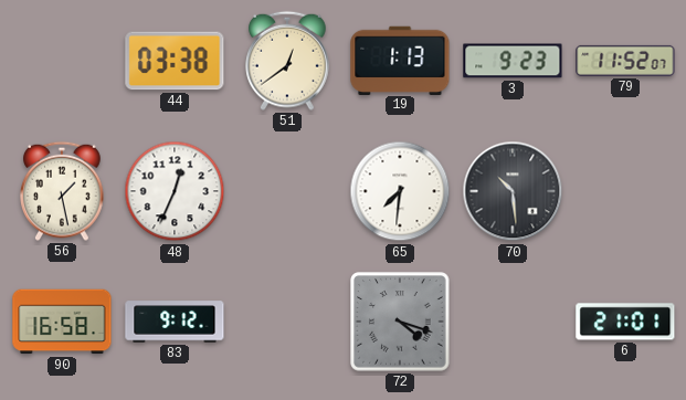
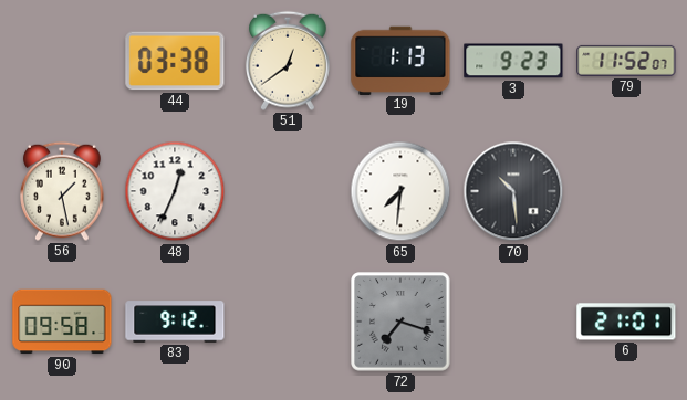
90: 16:58 -> 09:58
72: 4:18 -> 7:18
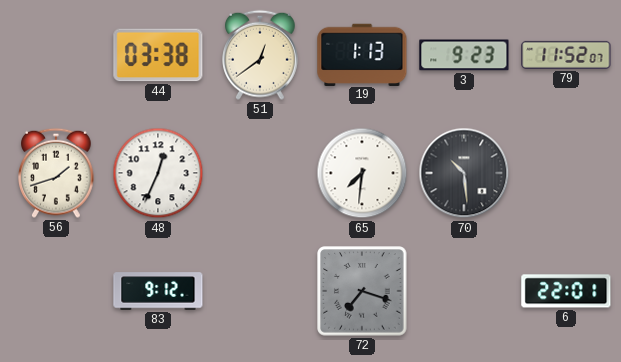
56: 1:28 -> 1:42
90: 09:58 -> none
6: 21:01 -> 22:01
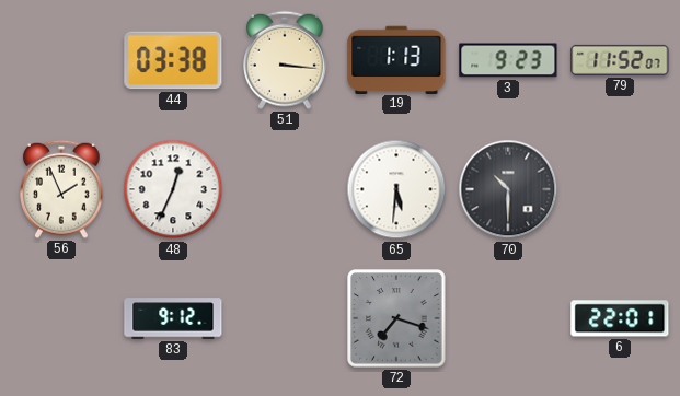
51: 12:39 -> 3:16
56: 1:42 -> 1:56
65: 7:31 -> 5:31
70: 10:29 -> 10:30
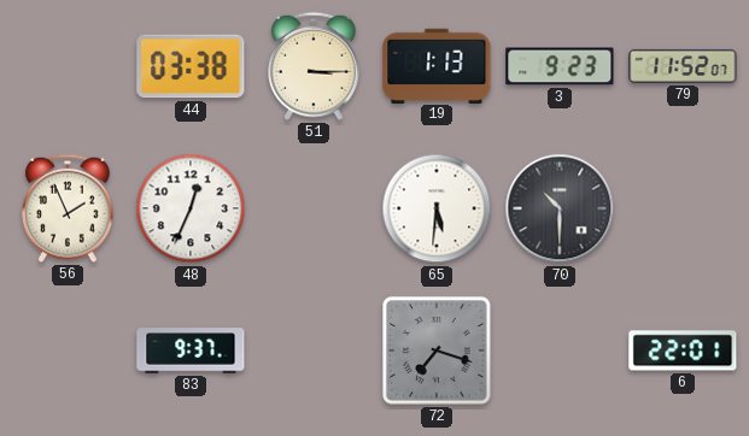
51: 3:16 -> 3:15
83: 9:12 -> 9:37
